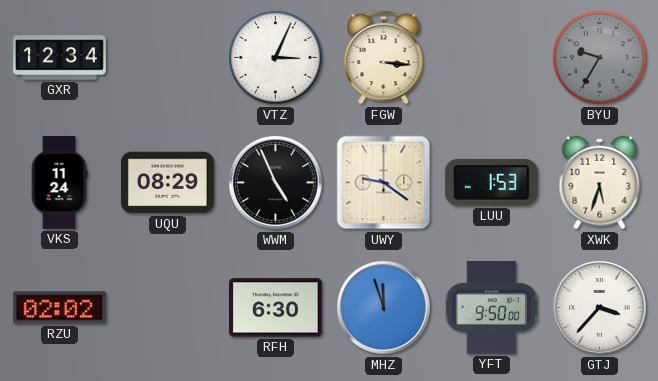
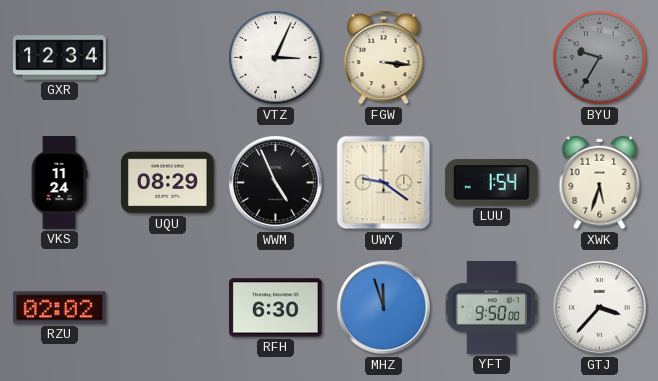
LUU: 1:53 -> 1:54
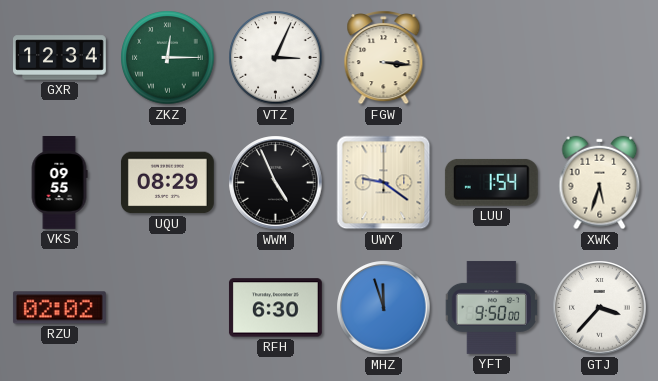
ZKZ: none -> 12:15
BYU: 9:35 -> none
VKS: 11:24 -> 09:55
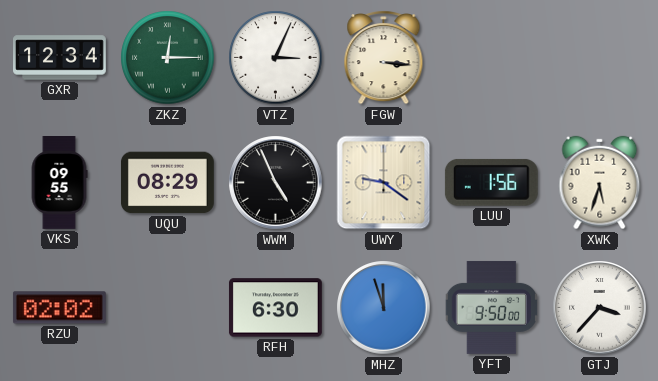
LUU: 1:54 -> 1:56
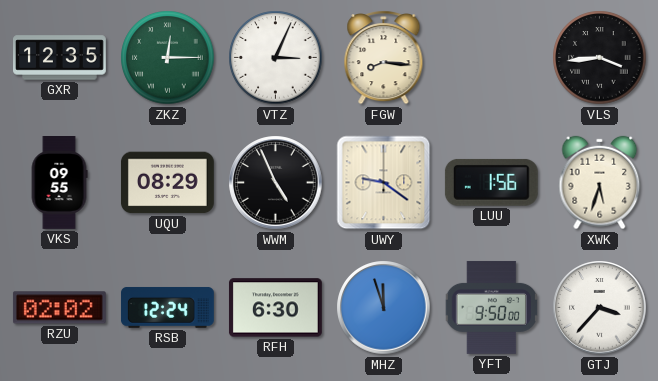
GXR: 12:34 -> 12:35
FGW: 3:16 -> 8:16
VLS: none -> 3:44
RSB: none -> 12:24
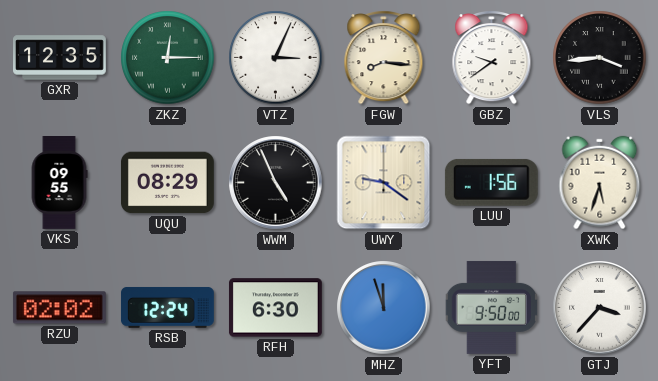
GBZ: none -> 9:39
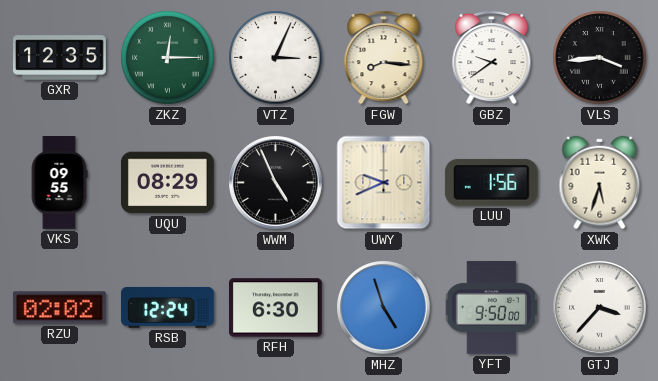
UWY: 9:21 -> 9:41
MHZ: 11:57 -> 4:57
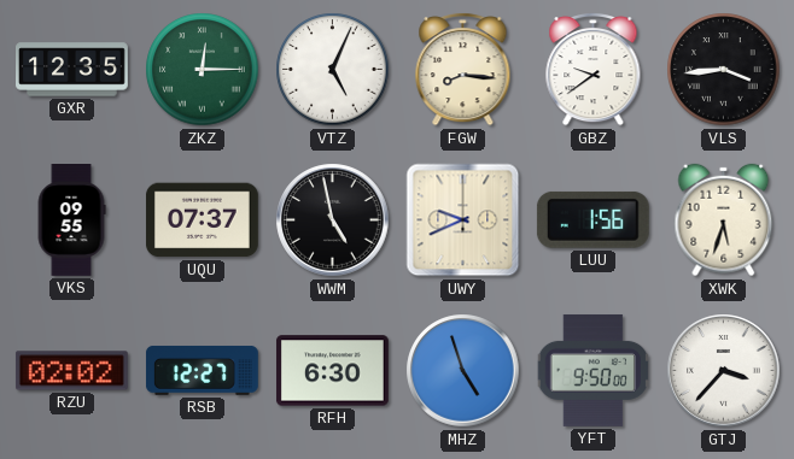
VTZ: 3:04 -> 5:04
UQU: 08:29 -> 07:37
WWM: 4:56 -> 4:58
RSB: 12:24 -> 12:27
